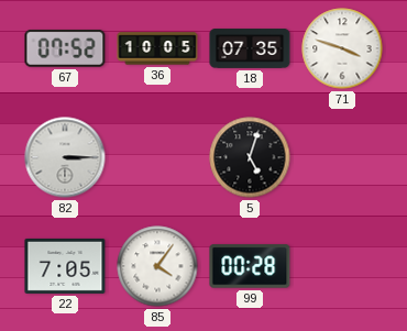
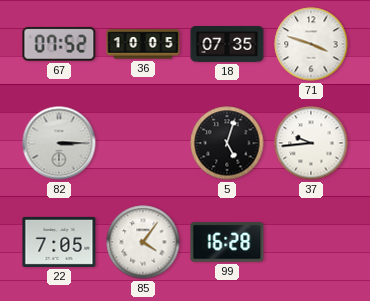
37: none -> 9:44
99: 00:28 -> 16:28
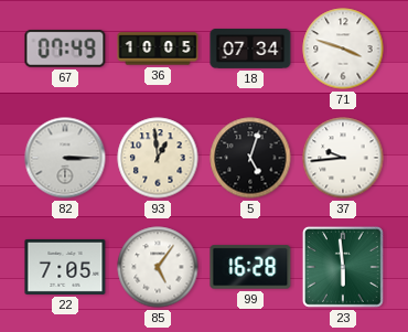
67: 07:52 -> 07:49
18: 07:35 -> 07:34
93: none -> 12:59
85: 4:06 -> 5:06
23: none -> 5:59
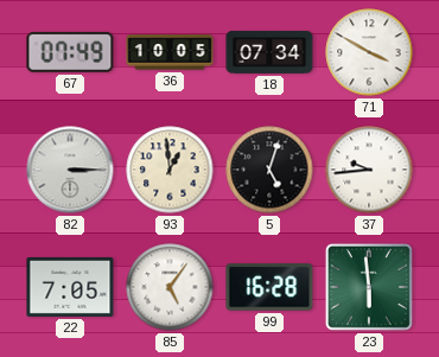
71: 3:48 -> 3:50
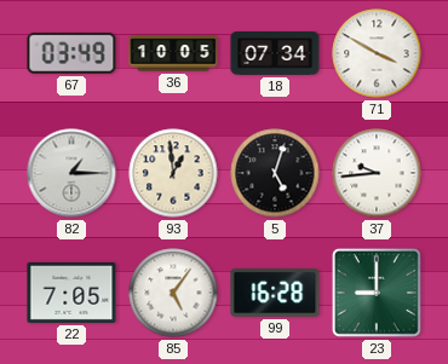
67: 07:49 -> 03:49
82: 3:15 -> 1:15
23: 5:59 -> 9:00
